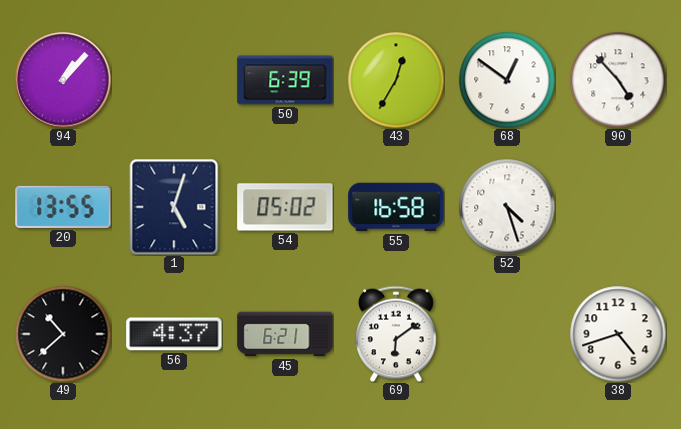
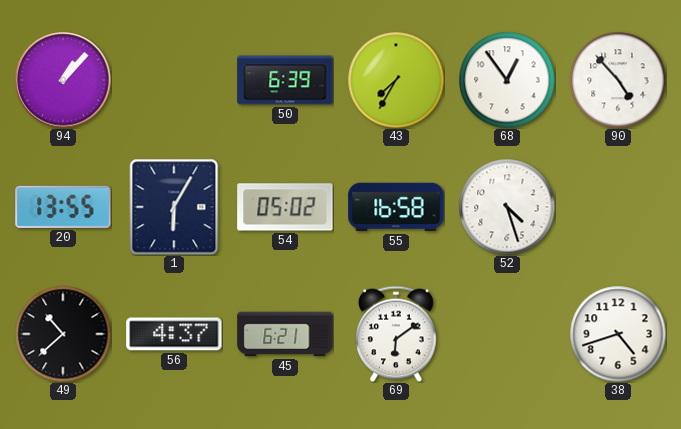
43: 12:35 -> 7:35
68: 12:51 -> 12:54
1: 5:03 -> 6:05
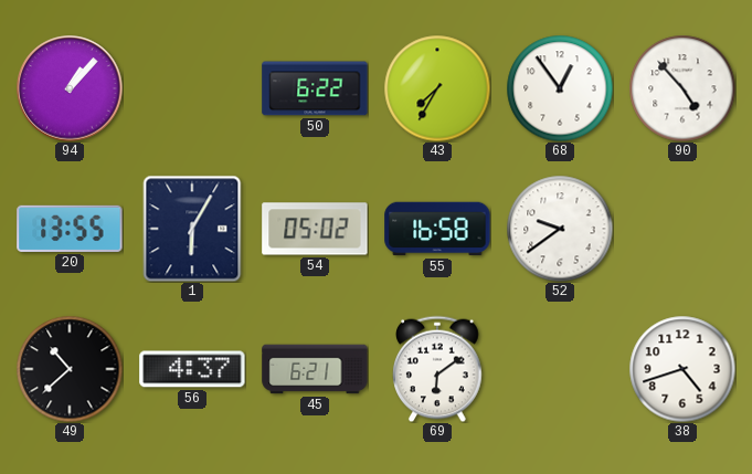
50: 6:39 -> 6:22
52: 4:27 -> 9:39
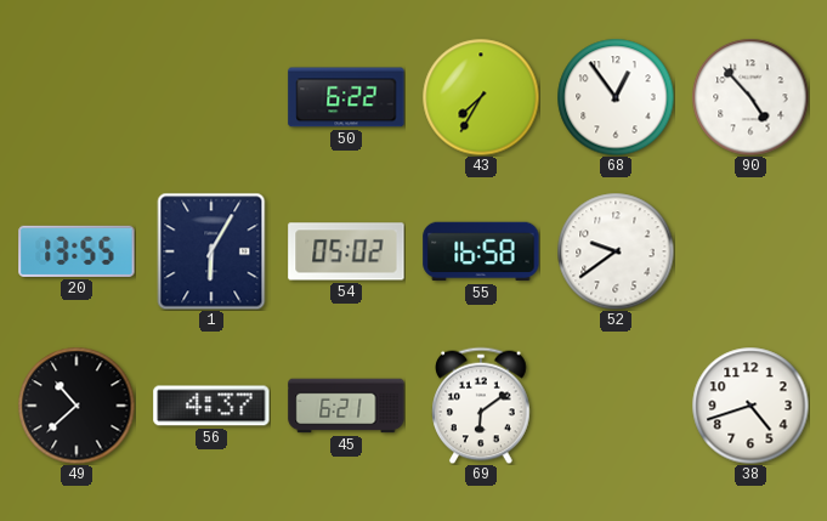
94: 1:07 -> none
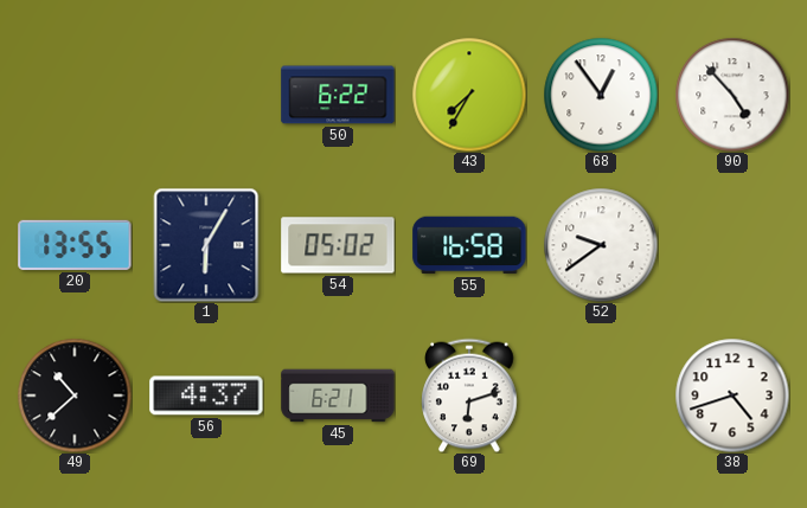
69: 6:09 -> 6:12
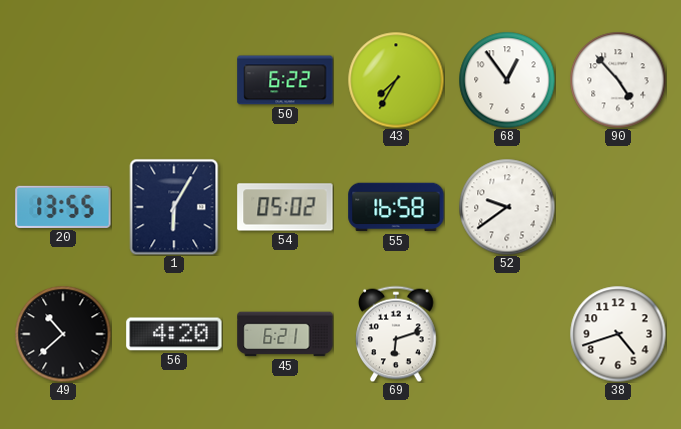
56: 4:37 -> 4:20
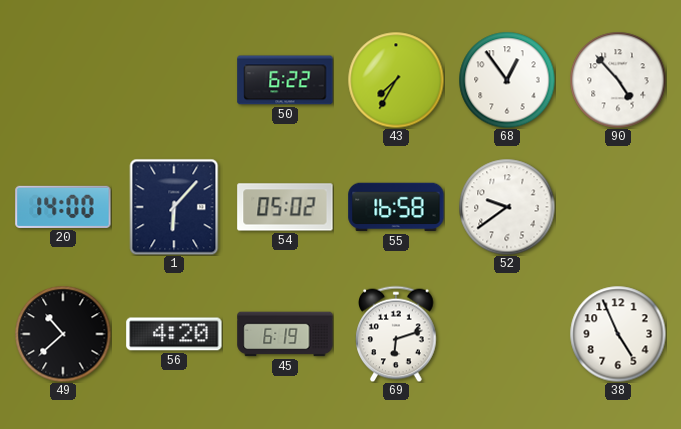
20: 13:55 -> 14:00
1: 6:05 -> 6:07
45: 6:21 -> 6:19
38: 4:42 -> 4:56
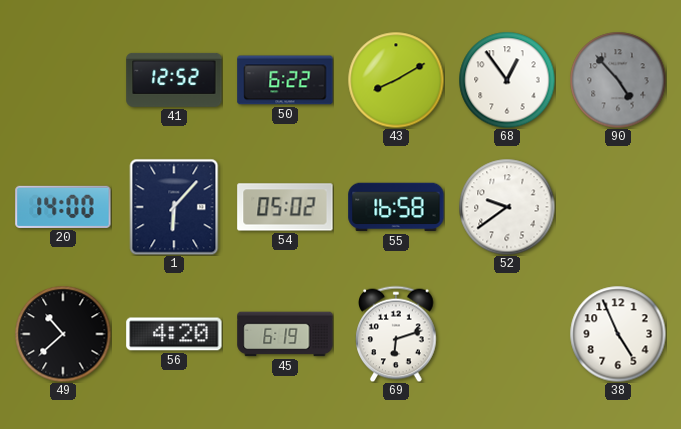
41: none -> 12:52
43: 7:35 -> 8:10
90 dial: white -> grey
